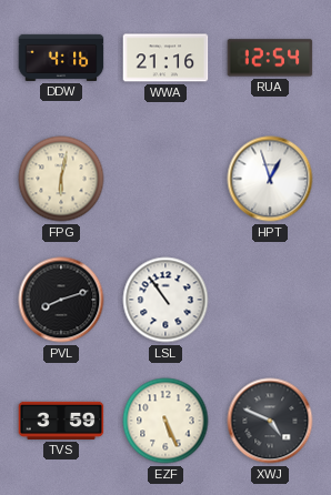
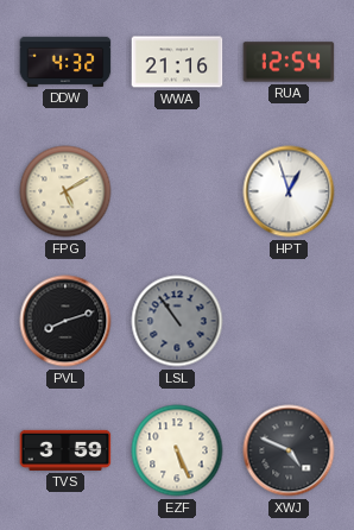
DDW: 4:16 -> 4:32
FPG: 6:02 -> 5:10
LSL dial: white -> grey
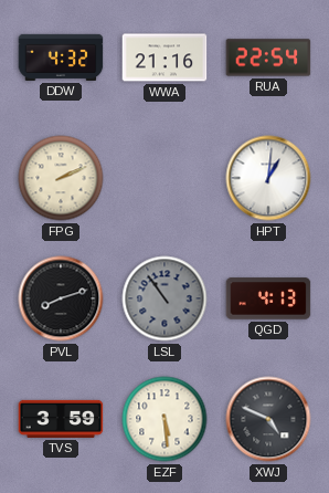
RUA: 12:54 -> 22:54
FPG: 5:10 -> 2:11
HPT: 12:57 -> 1:01
QGD: none -> 4:13
EZF: 5:26 -> 5:29
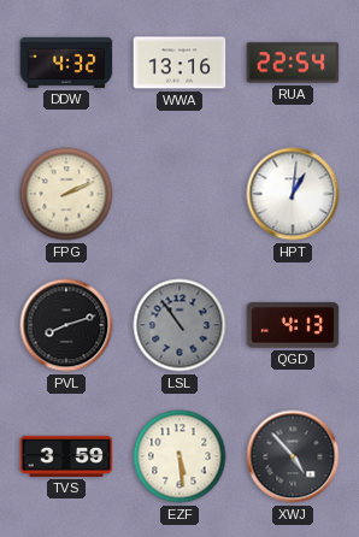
WWA: 21:16 -> 13:16
XWJ: 4:49 -> 4:53
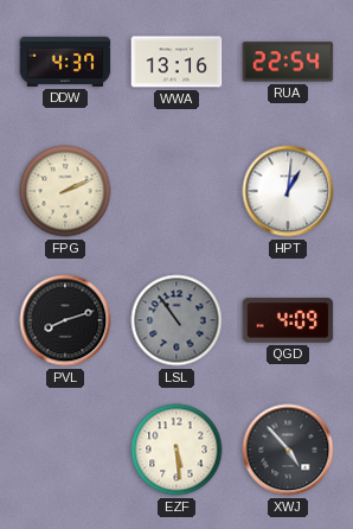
DDW: 4:32 -> 4:37
QGD: 4:13 -> 4:09
TVS: 3:59 -> none
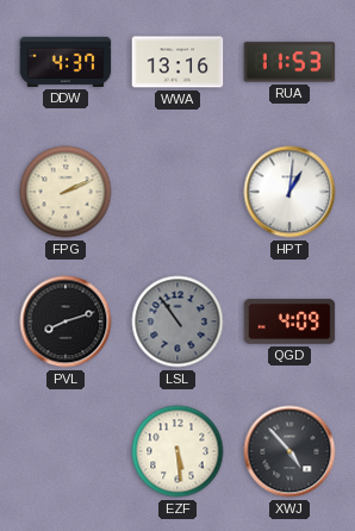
RUA: 22:54 -> 11:53
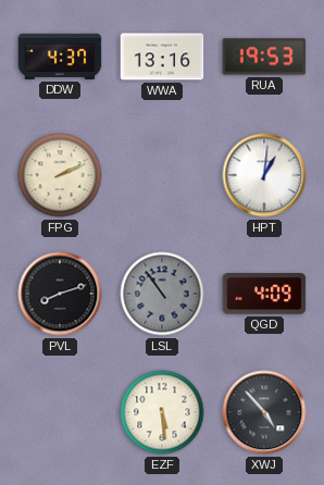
RUA: 11:53 -> 19:53
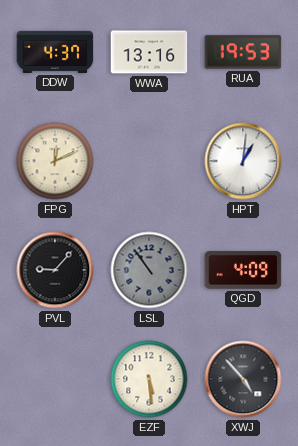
FPG: 2:11 -> 12:11
PVL: 8:12 -> 9:07
